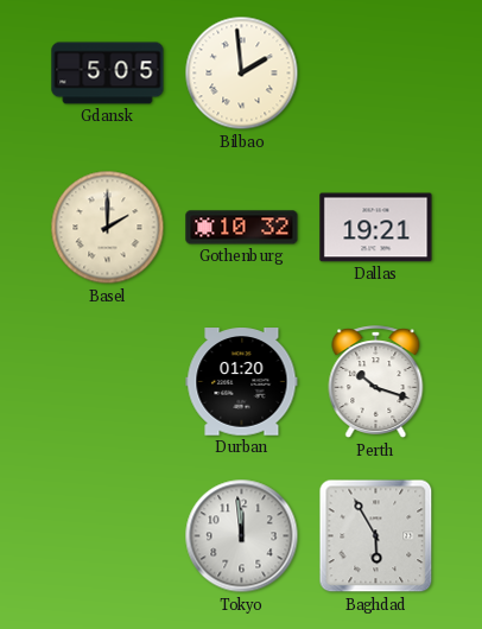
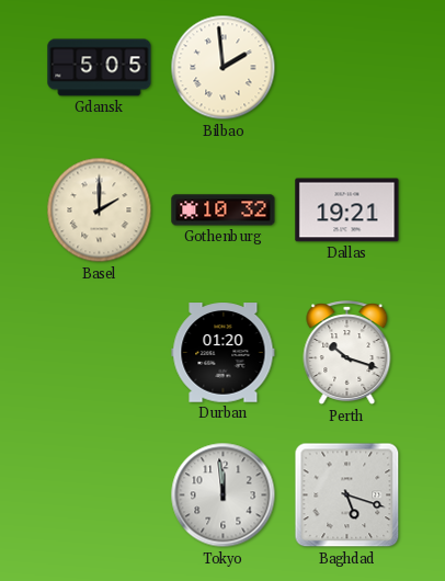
Baghdad: 5:55 -> 5:18
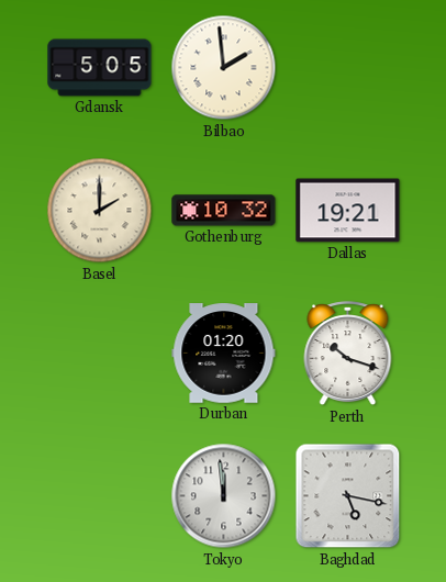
Baghdad: 5:18 -> 5:17
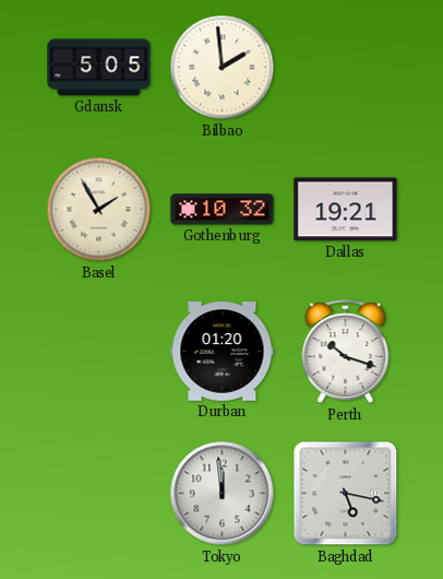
Basel: 2:00 -> 1:55
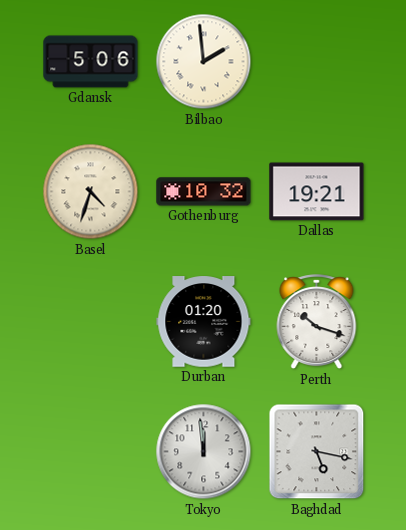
Gdansk: 5:05 -> 5:06
Basel: 1:55 -> 4:33
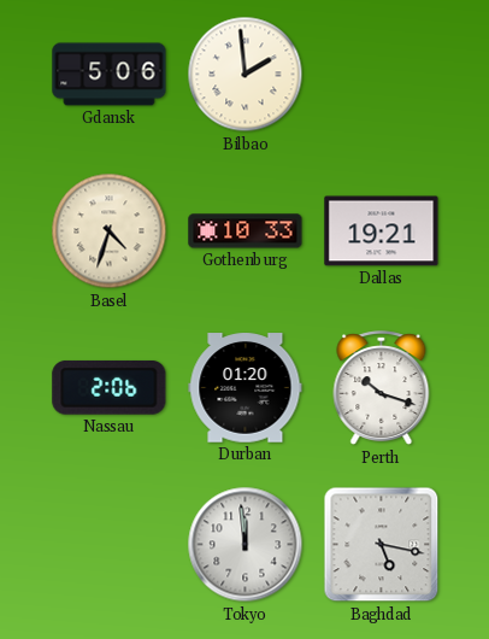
Gothenburg: 10:32 -> 10:33
Nassau: none -> 2:06
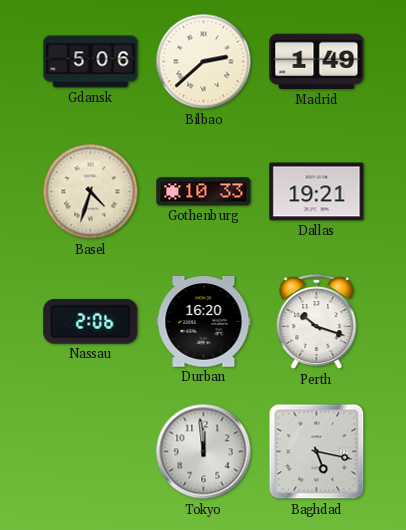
Bilbao: 1:59 -> 2:38
Madrid: none -> 1:49
Durban: 01:20 -> 16:20
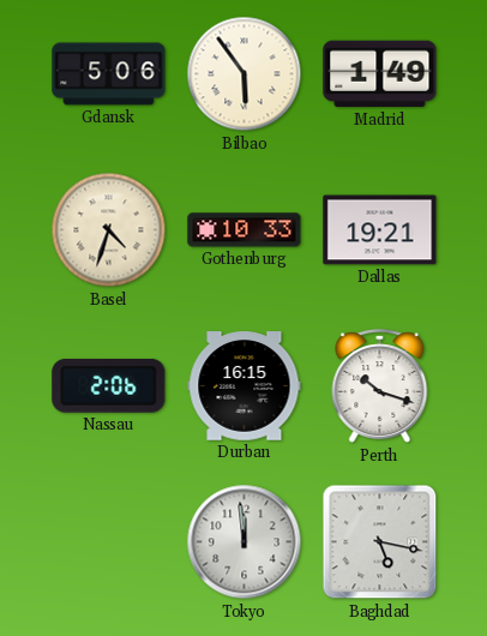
Bilbao: 2:38 -> 5:54
Durban: 16:20 -> 16:15
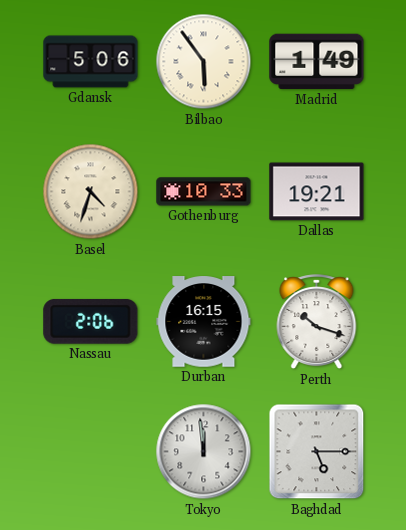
Baghdad: 5:17 -> 5:15
